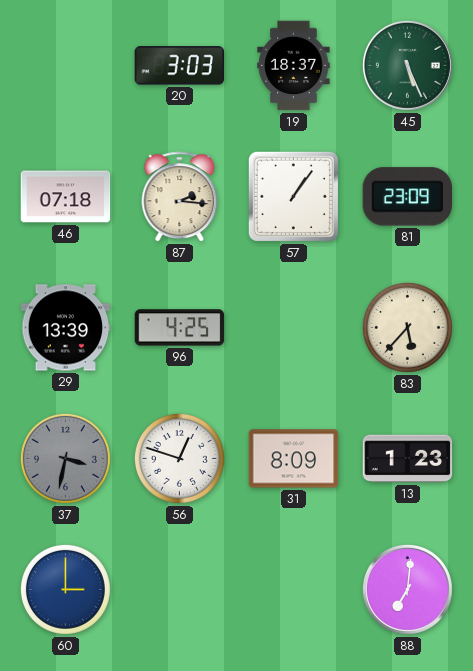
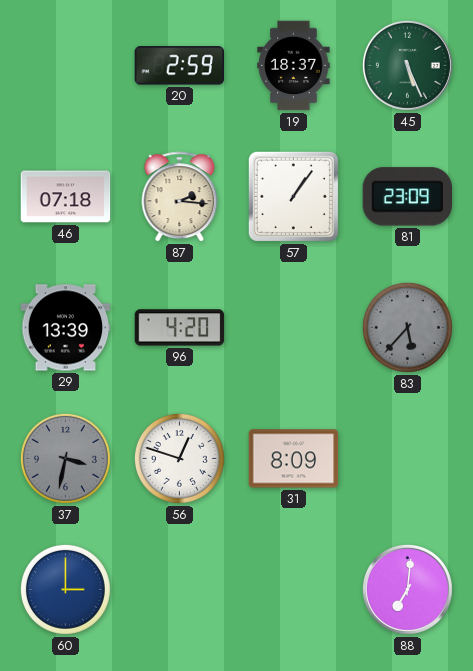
20: 3:03 -> 2:59
96: 4:25 -> 4:20
83 dial: cream -> grey
13: 1:23 -> none
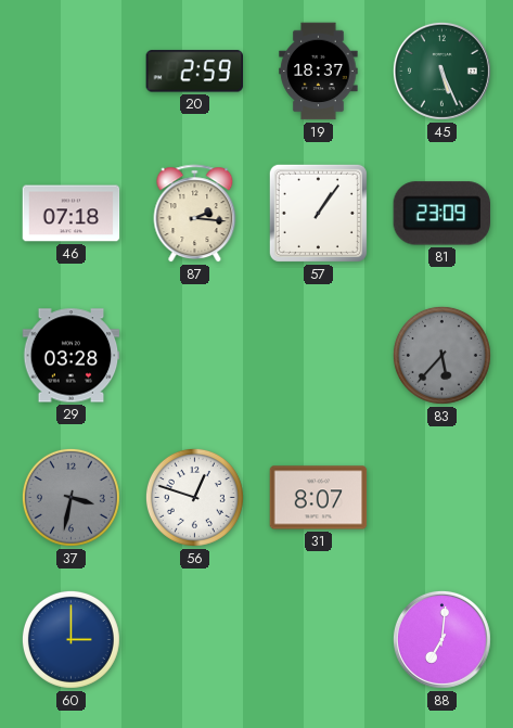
29: 13:39 -> 03:28
96: 4:20 -> none
31: 8:09 -> 8:07
